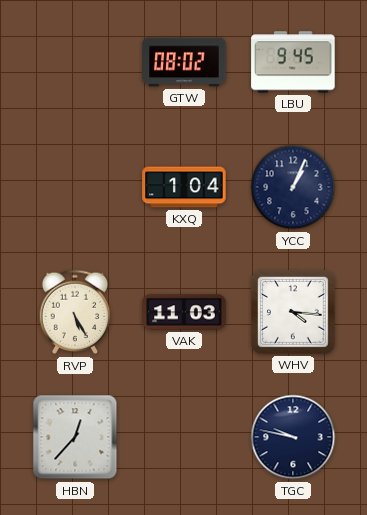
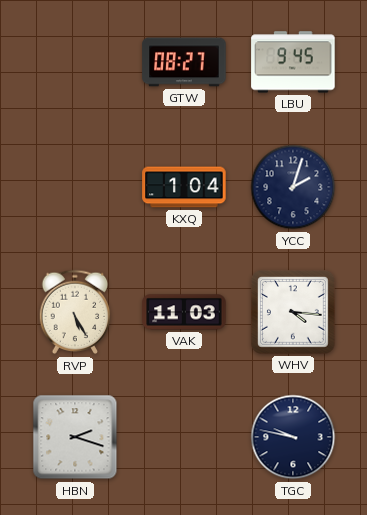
GTW: 08:02 -> 08:27
YCC: 1:04 -> 2:03
HBN: 12:37 -> 2:18
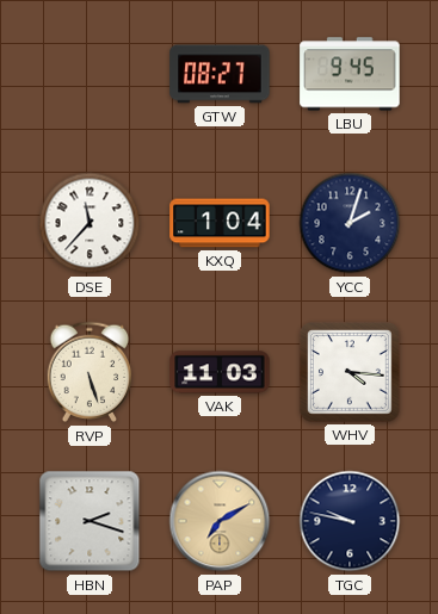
DSE: none -> 11:37
RVP: 5:25 -> 5:27
PAP: none -> 7:10
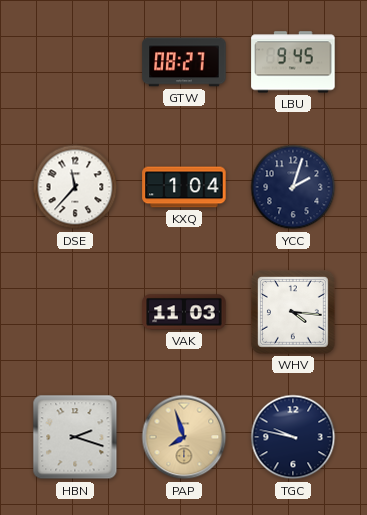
RVP: 5:27 -> none
PAP: 7:10 -> 7:57
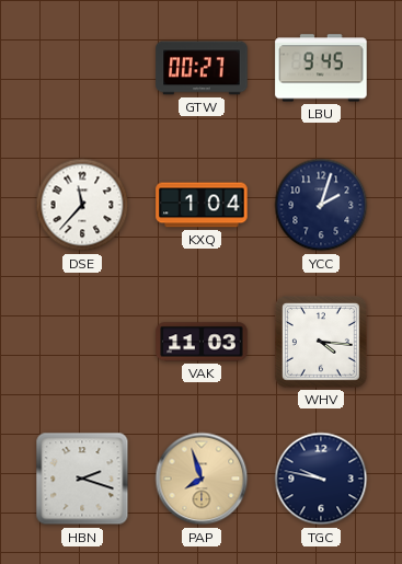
GTW: 08:27 -> 00:27
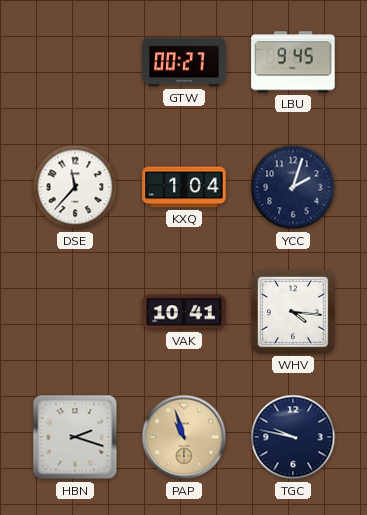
VAK: 11:03 -> 10:41
PAP: 7:57 -> 10:57
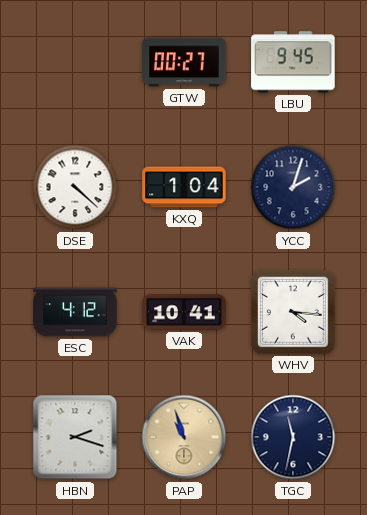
DSE: 11:37 -> 4:22
ESC: none -> 4:12
TGC: 9:47 -> 11:32
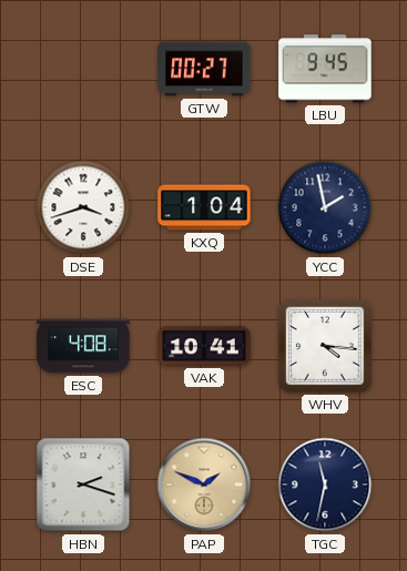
DSE: 4:22 -> 3:42
YCC: 2:03 -> 1:58
ESC: 4:12 -> 4:08
PAP: 10:57 -> 1:49
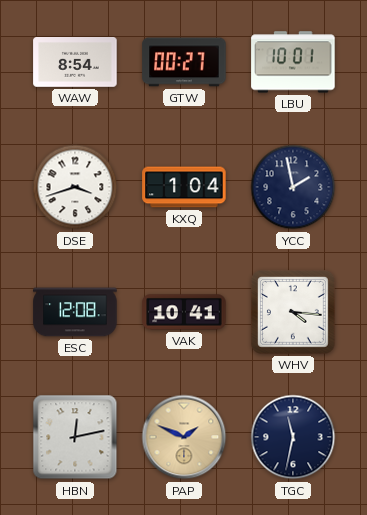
WAW: none -> 8:54
LBU: 9:45 -> 10:01
ESC: 4:08 -> 12:08
HBN: 2:18 -> 12:13
